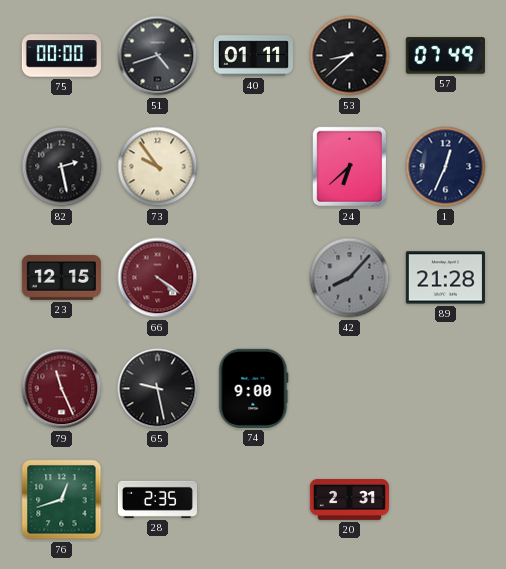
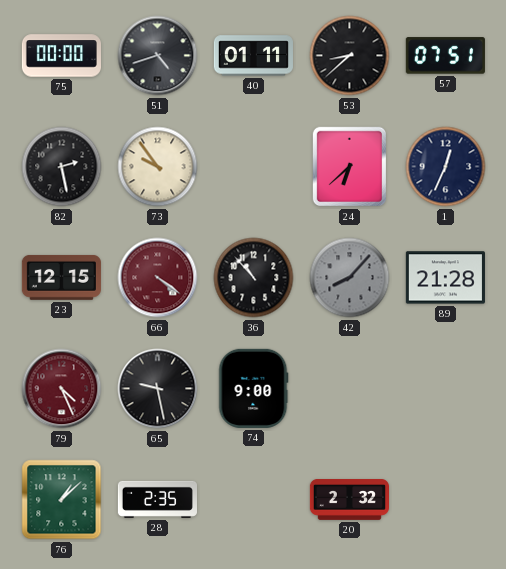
57: 07:49 -> 07:51
36: none -> 10:53
79: 11:26 -> 4:26
76: 12:42 -> 1:08
20: 2:31 -> 2:32
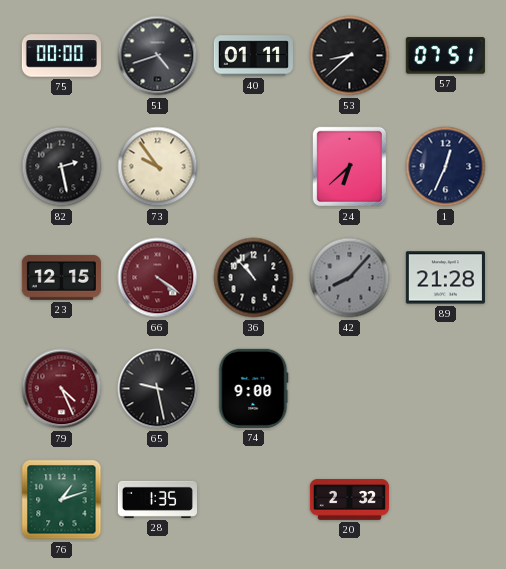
76: 1:08 -> 1:12
28: 2:35 -> 1:35
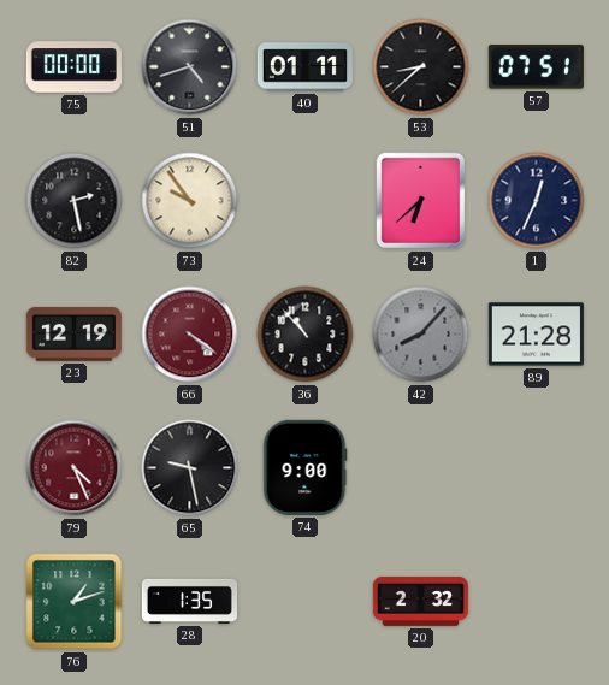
23: 12:15 -> 12:19
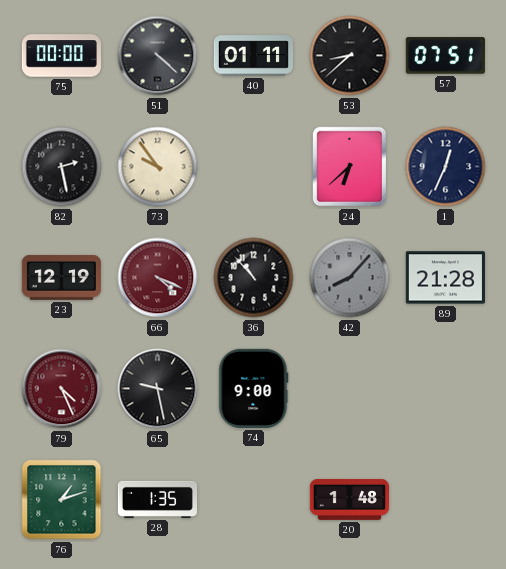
51: 4:42 -> 4:22
66: 4:21 -> 4:19
20: 2:32 -> 1:48
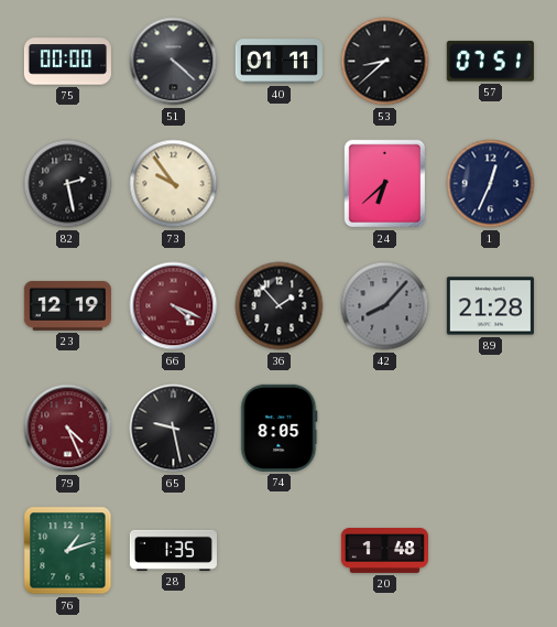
36: 10:53 -> 1:53
74: 9:00 -> 8:05
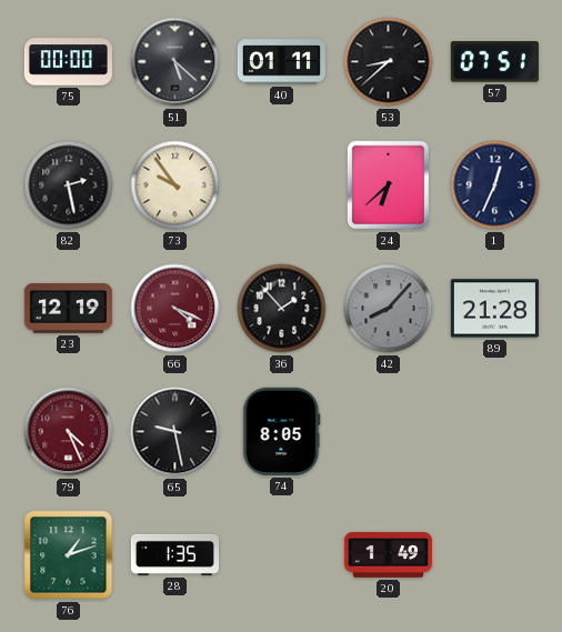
51: 4:22 -> 5:22
20: 1:48 -> 1:49
